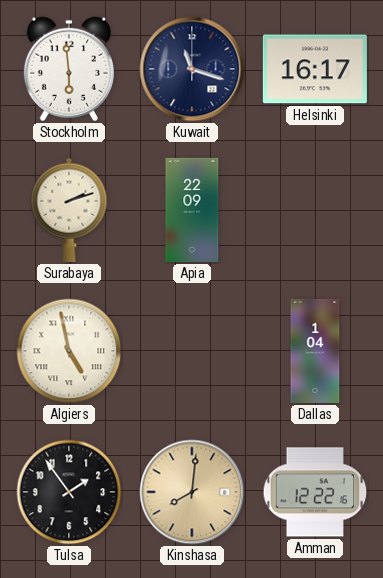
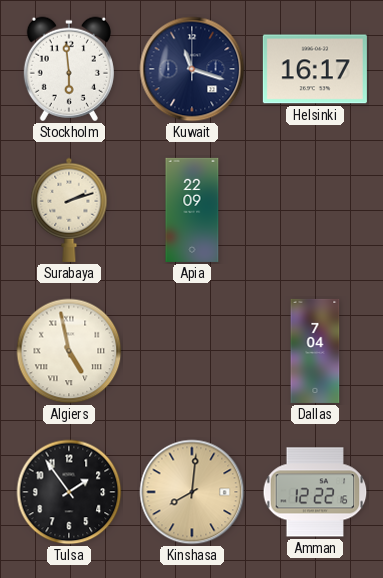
Dallas: 1:04 -> 7:04
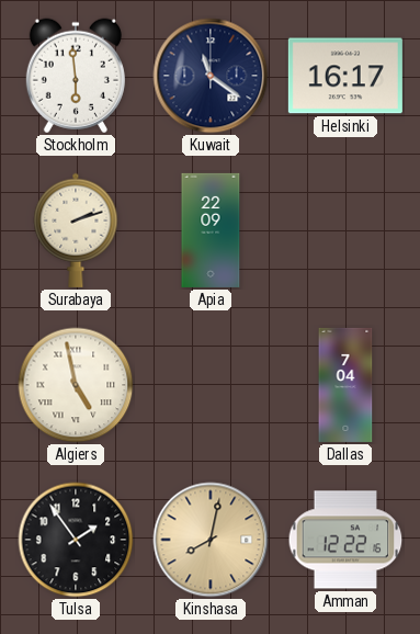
Kuwait: 11:18 -> 11:21
Kinshasa: 8:01 -> 8:02
